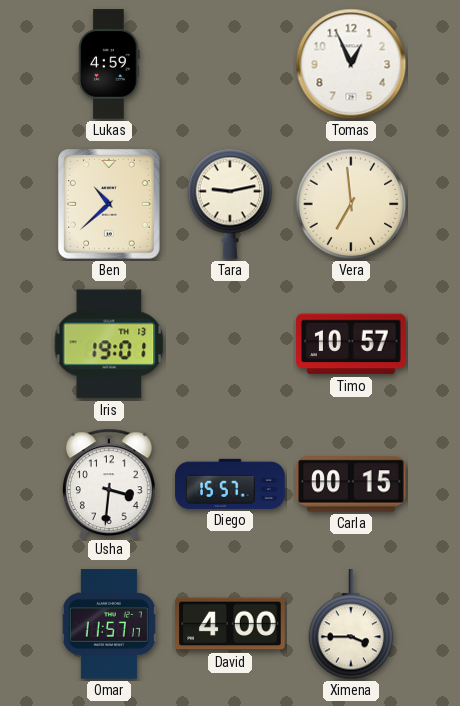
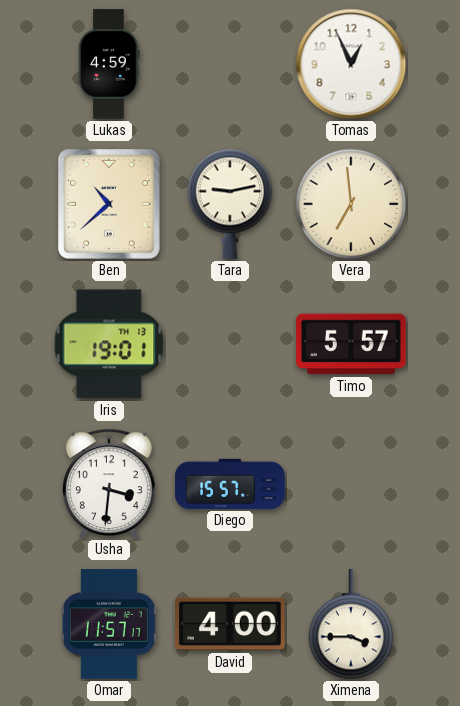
Timo: 10:57 -> 5:57
Carla: 00:15 -> none
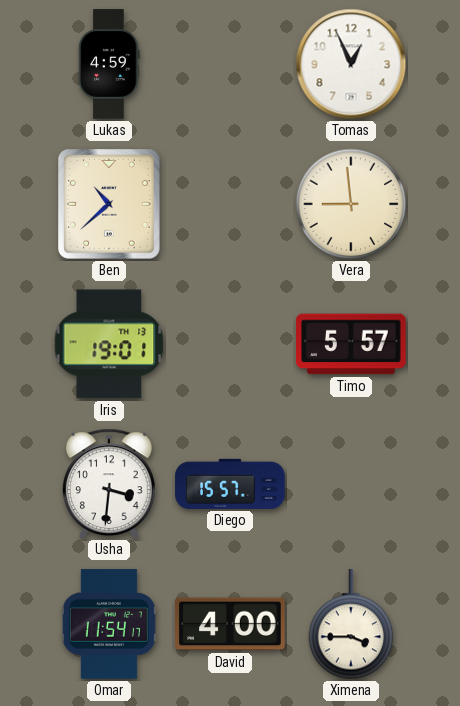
Tara: 9:13 -> none
Vera: 6:59 -> 8:59
Omar: 11:57 -> 11:54
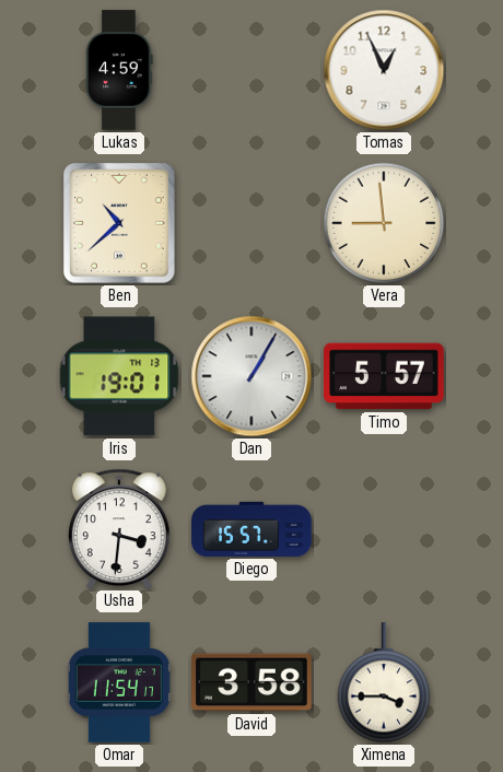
Dan: none -> 1:05
David: 4:00 -> 3:58
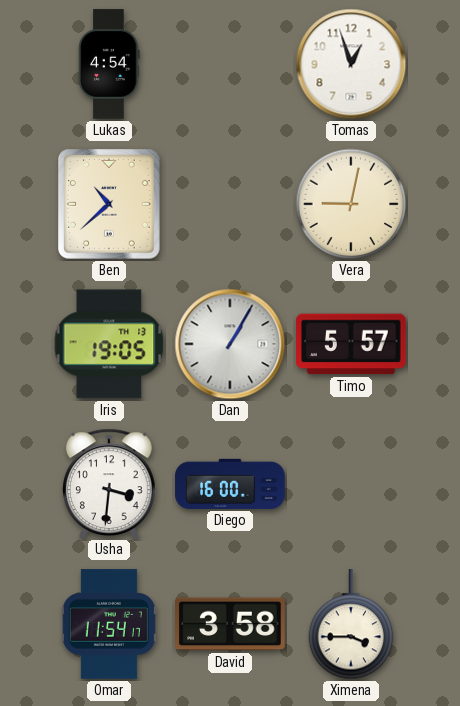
Lukas: 4:59 -> 4:54
Tomas: 12:56 -> 12:57
Vera: 8:59 -> 9:02
Iris: 19:01 -> 19:05
Diego: 15:57 -> 16:00
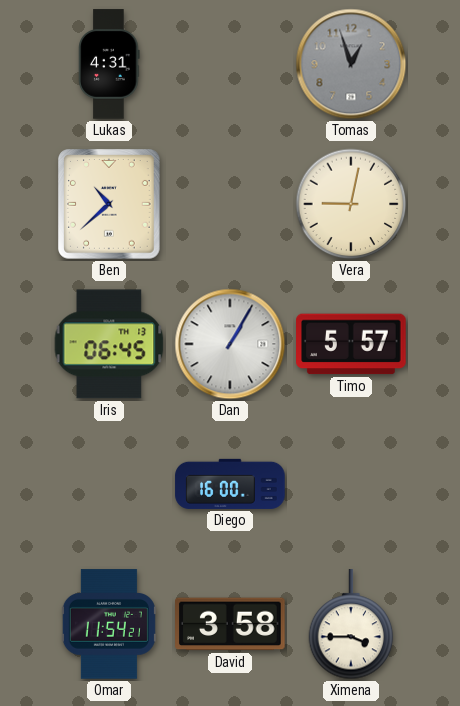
Lukas: 4:54 -> 4:31
Tomas dial: white -> grey
Iris: 19:05 -> 06:45
Usha: 3:31 -> none
Omar: 11:54:17 -> 11:54:21
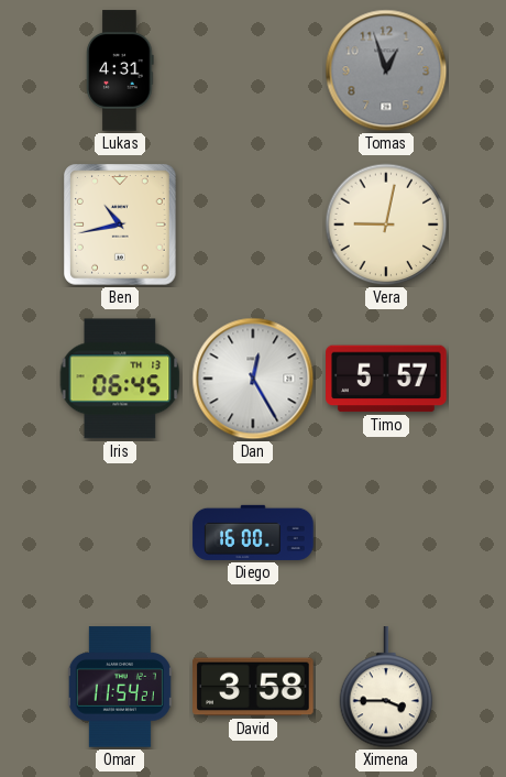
Ben: 10:38 -> 10:43
Dan: 1:05 -> 12:25
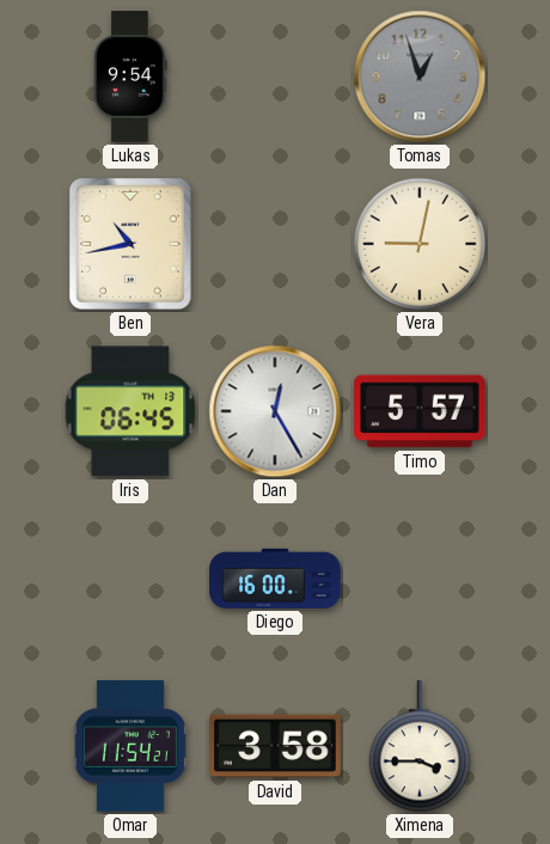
Lukas: 4:31 -> 9:54
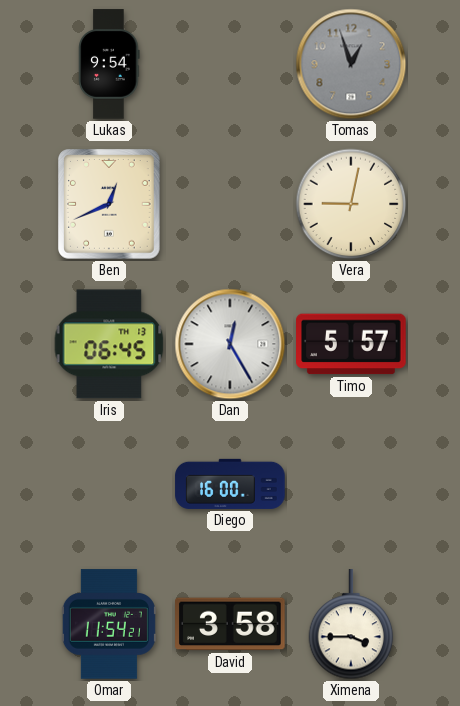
Ben: 10:43 -> 12:41
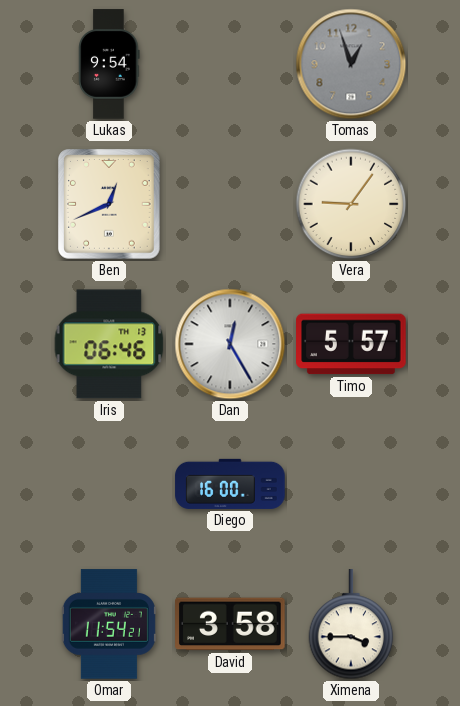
Vera: 9:02 -> 9:06
Iris: 06:45 -> 06:46
